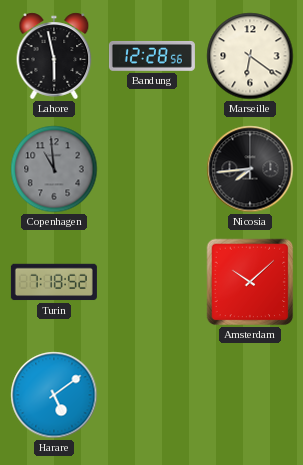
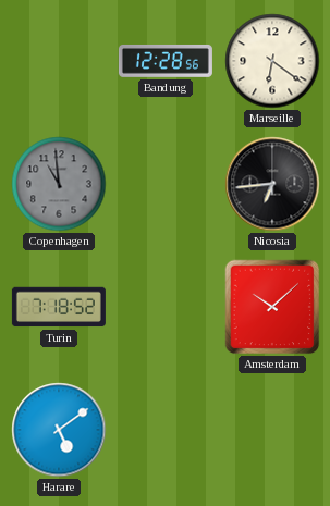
Lahore: 5:58 -> none
Nicosia: 7:44 -> 6:44
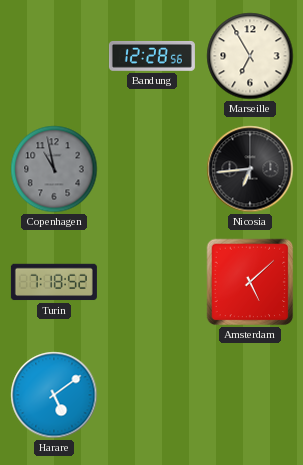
Marseille: 6:21 -> 6:55
Copenhagen: 10:59 -> 10:58
Amsterdam: 10:08 -> 5:08
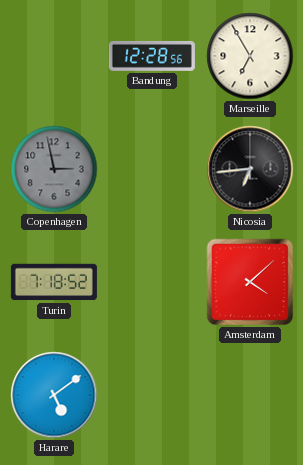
Copenhagen: 10:58 -> 2:58
Amsterdam: 5:08 -> 4:08
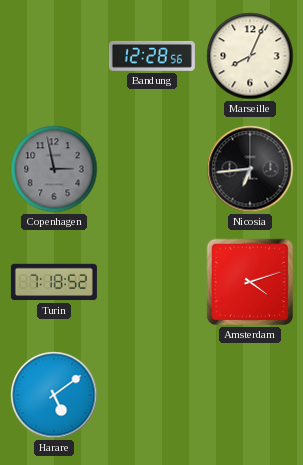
Marseille: 6:55 -> 8:04
Amsterdam: 4:08 -> 4:12
